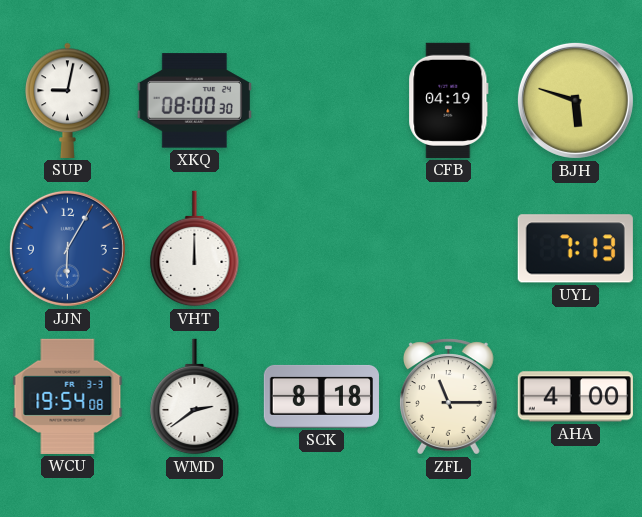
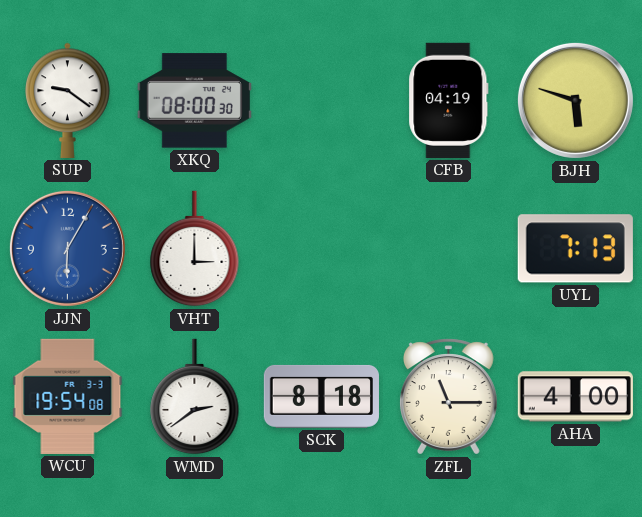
SUP: 9:02 -> 9:21
VHT: 12:00 -> 3:00
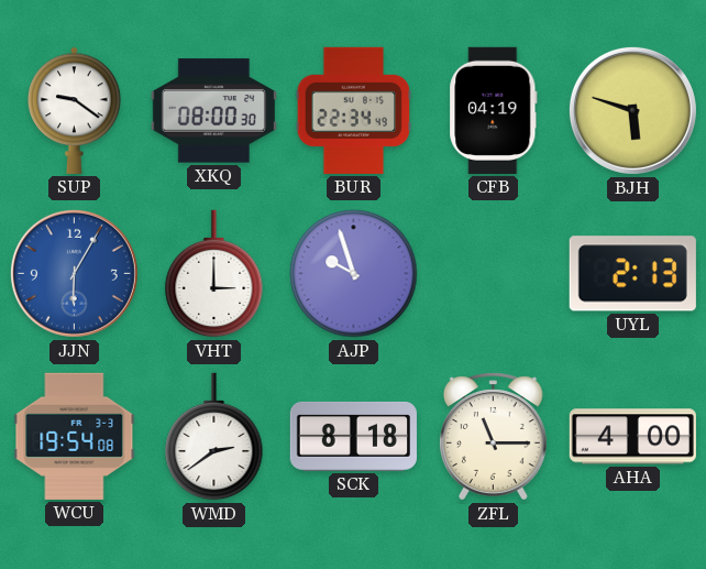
BUR: none -> 22:34
AJP: none -> 9:57
UYL: 7:13 -> 2:13
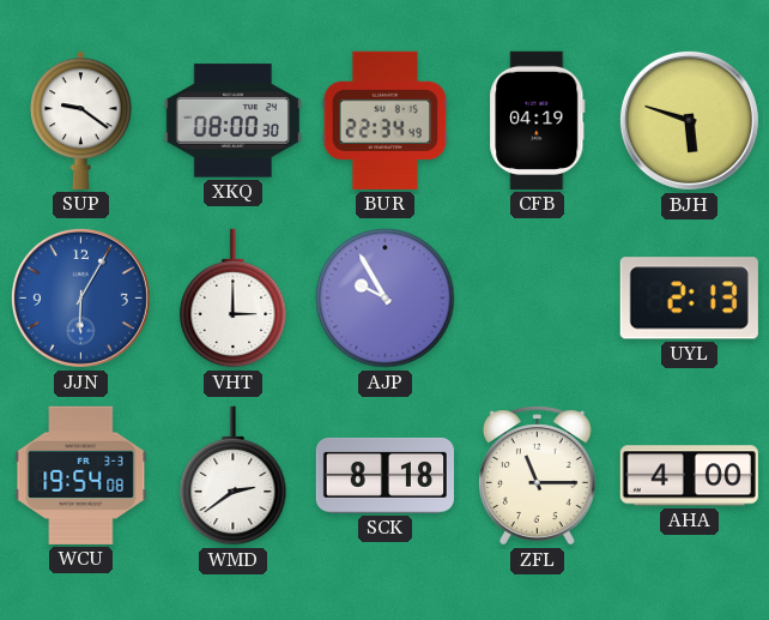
AJP: 9:57 -> 9:55
